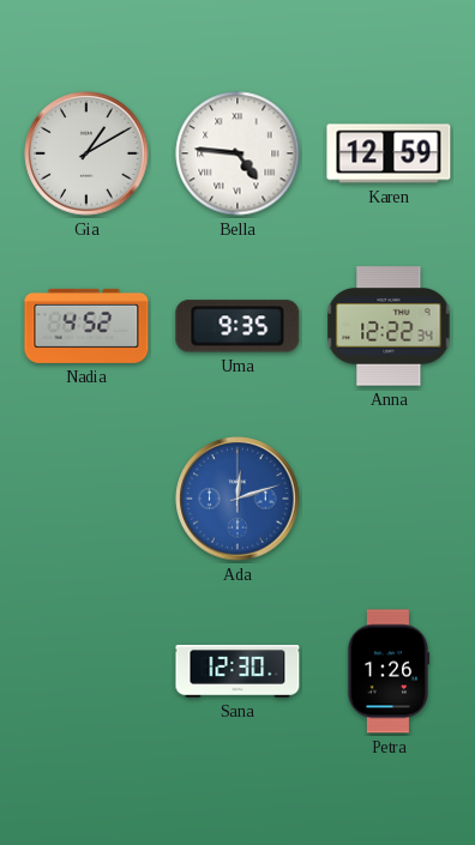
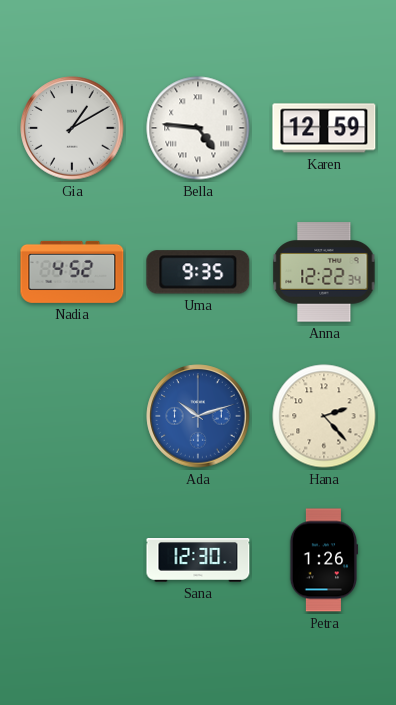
Ada: 12:12 -> 10:12
Hana: none -> 2:23
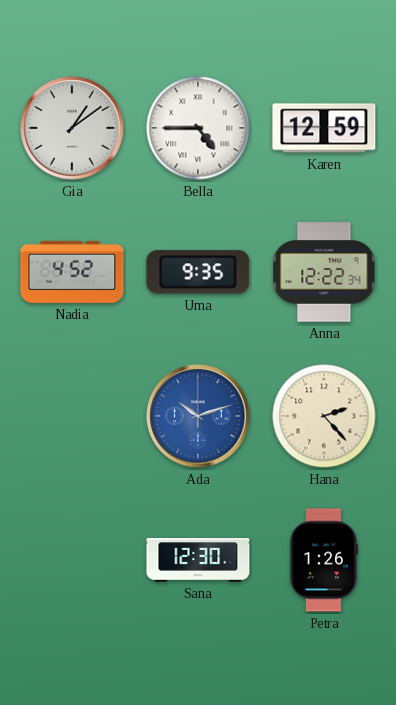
Gia: 1:10 -> 1:09
Bella: 4:46 -> 4:45
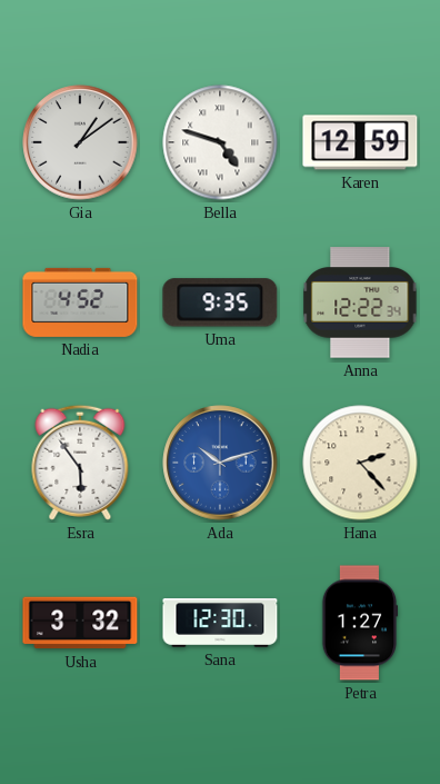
Bella: 4:45 -> 4:48
Esra: none -> 5:54
Usha: none -> 3:32
Petra: 1:26 -> 1:27
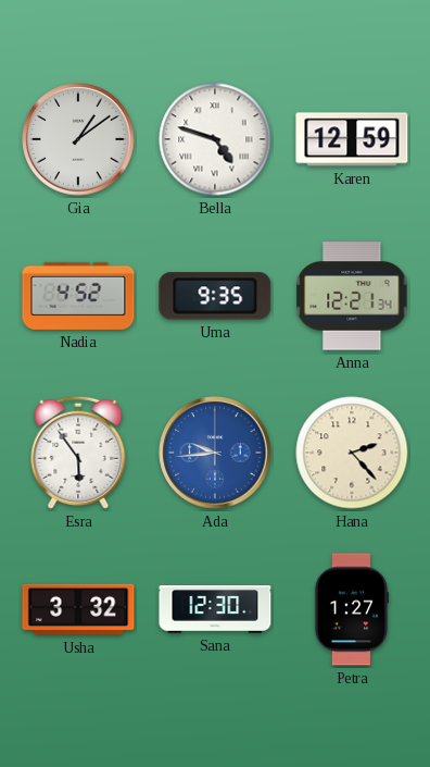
Anna: 12:22 -> 12:21
Ada: 10:12 -> 9:44
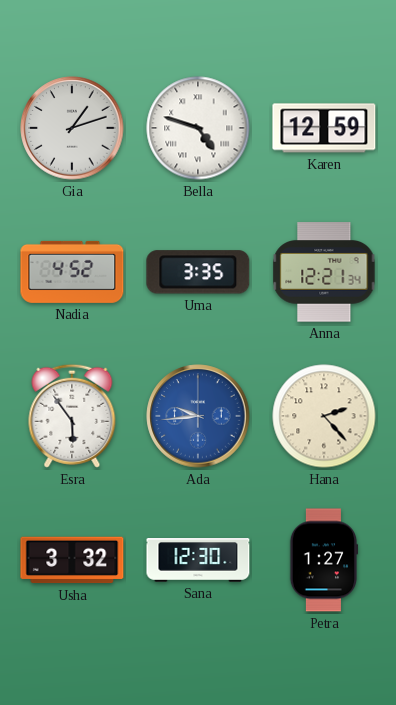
Gia: 1:09 -> 1:12
Uma: 9:35 -> 3:35
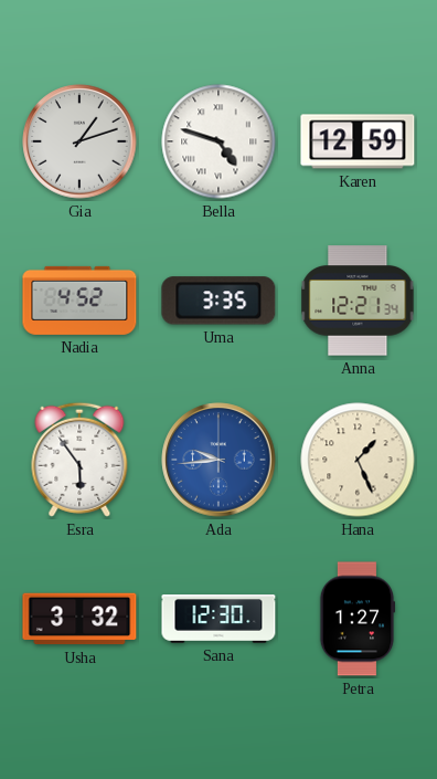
Hana: 2:23 -> 1:26
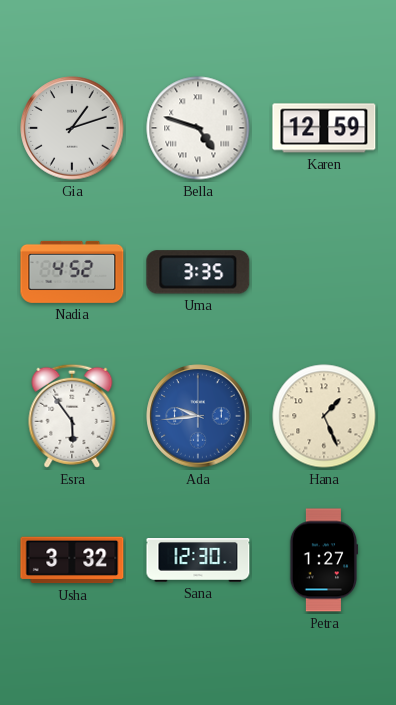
Anna: 12:21 -> none
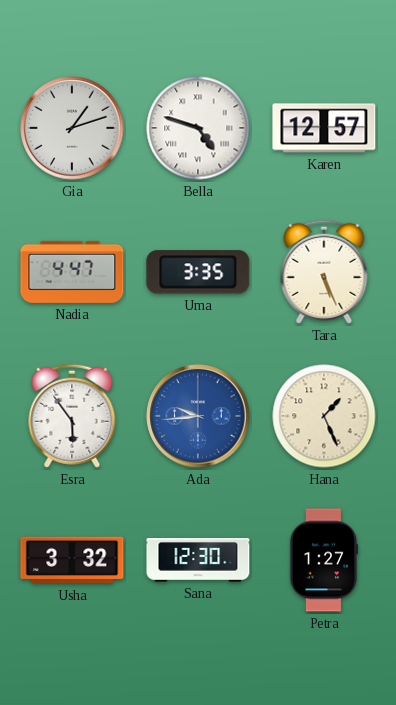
Karen: 12:59 -> 12:57
Nadia: 4:52 -> 4:47
Tara: none -> 5:26
